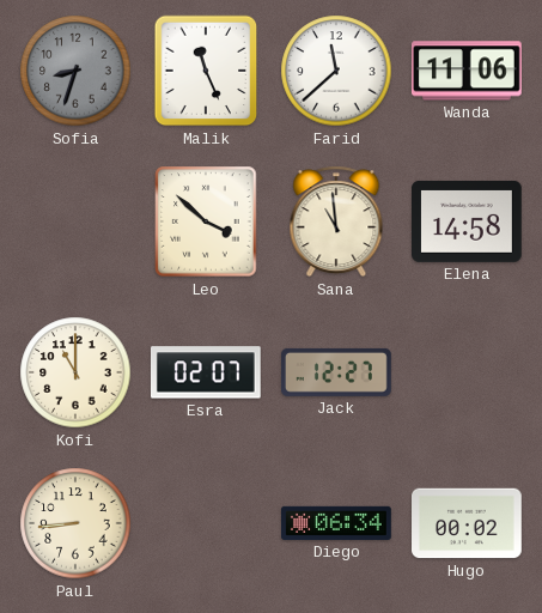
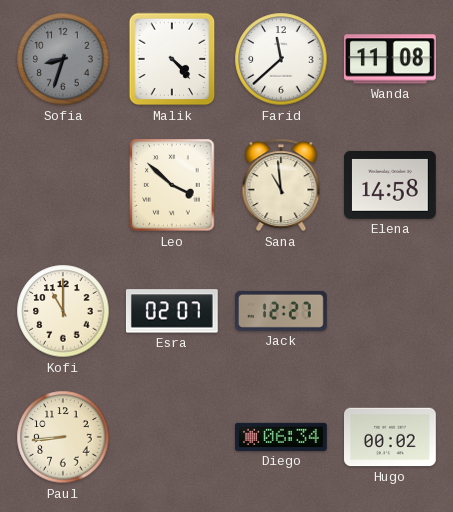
Malik: 11:26 -> 4:23
Wanda: 11:06 -> 11:08
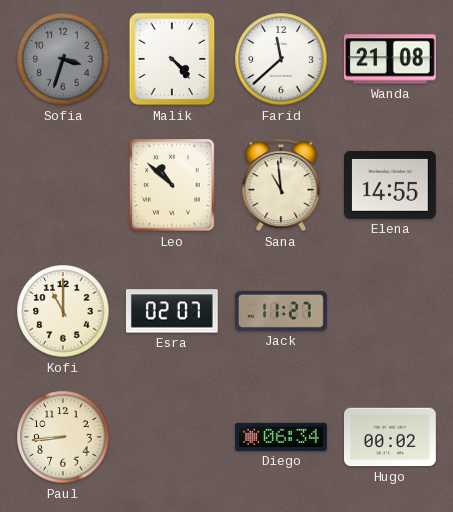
Sofia: 8:33 -> 3:33
Wanda: 11:08 -> 21:08
Leo: 3:52 -> 10:52
Elena: 14:58 -> 14:55
Jack: 12:27 -> 11:27
